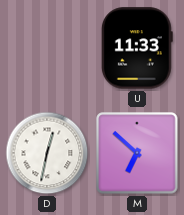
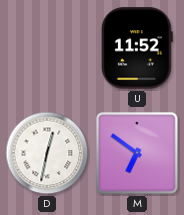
U: 11:33 -> 11:52
M: 6:52 -> 6:51
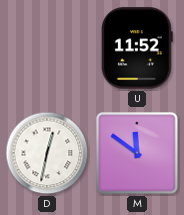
M: 6:51 -> 11:51
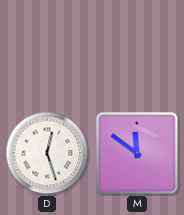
U: 11:52 -> none
D: 12:32 -> 12:27
